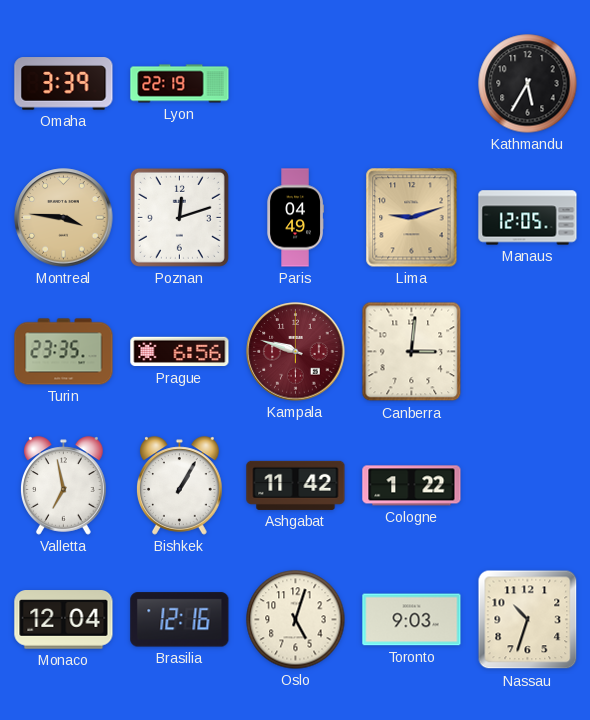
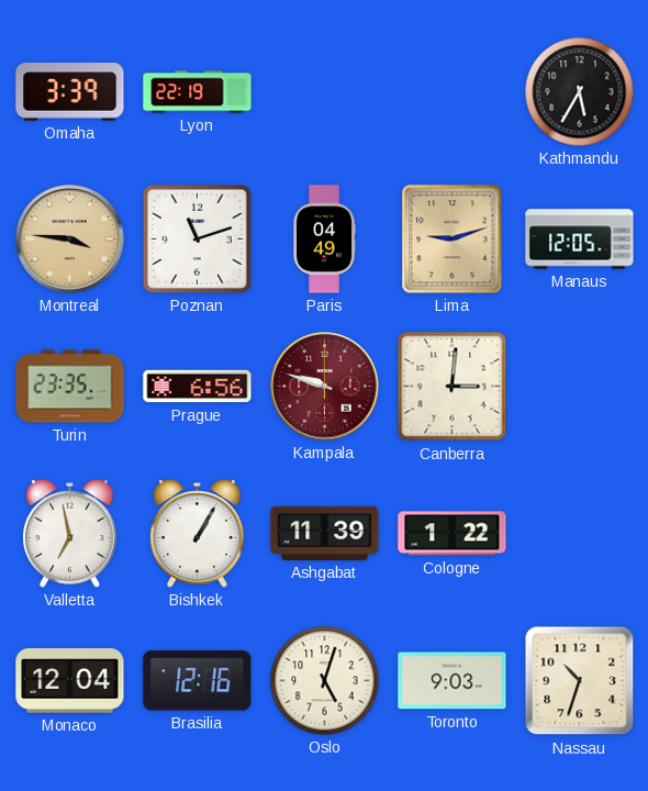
Poznan: 12:12 -> 11:12
Ashgabat: 11:42 -> 11:39
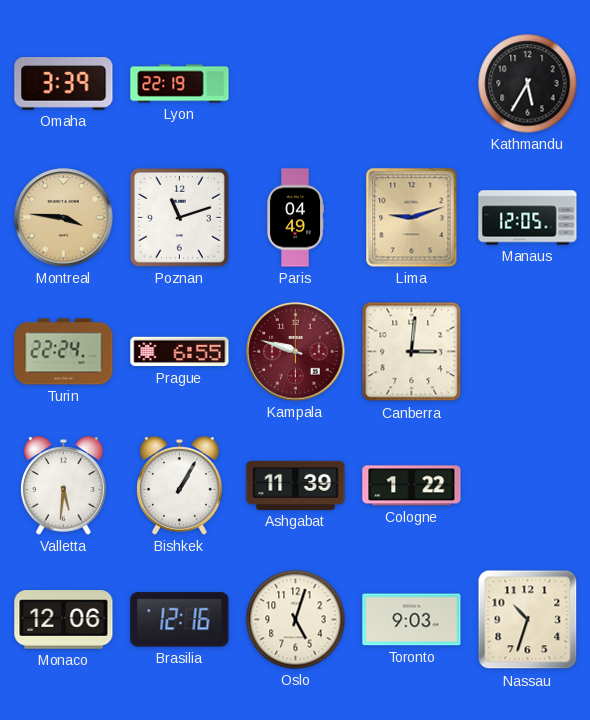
Turin: 23:35 -> 22:24
Prague: 6:56 -> 6:55
Valletta: 6:58 -> 5:31
Monaco: 12:04 -> 12:06
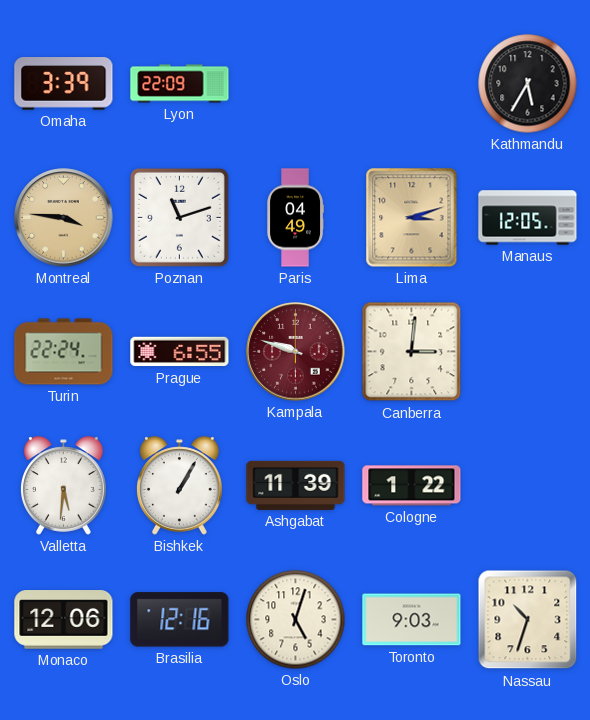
Lyon: 22:19 -> 22:09
Lima: 9:12 -> 3:12
